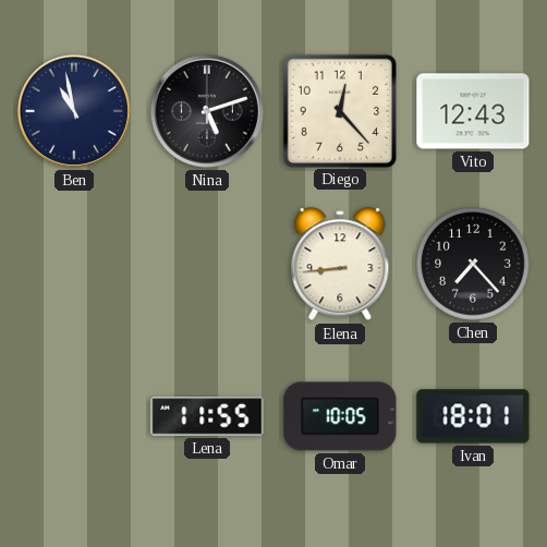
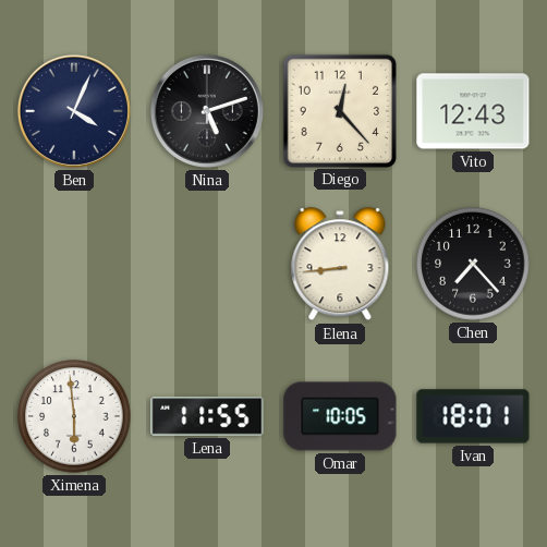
Ben: 10:58 -> 4:04
Ximena: none -> 5:59
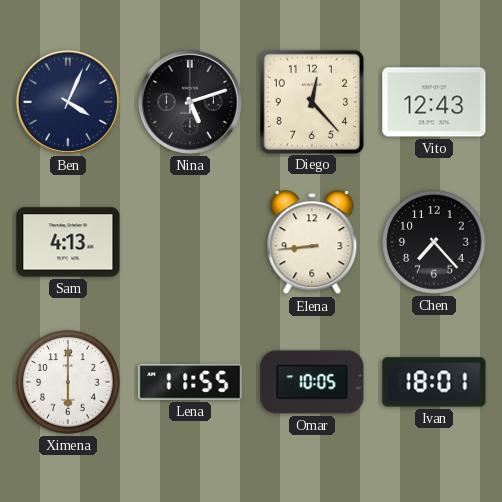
Sam: none -> 4:13
Ximena: 5:59 -> 6:00
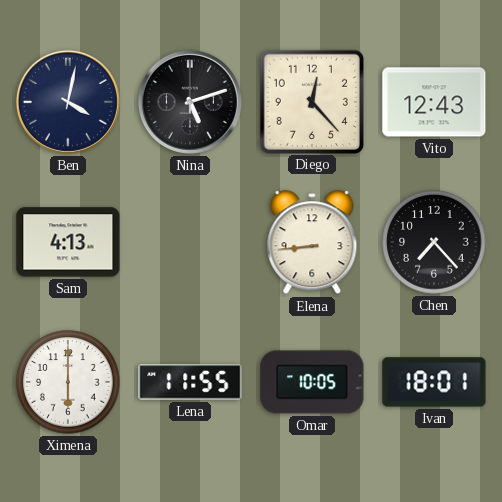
Ben: 4:04 -> 4:02
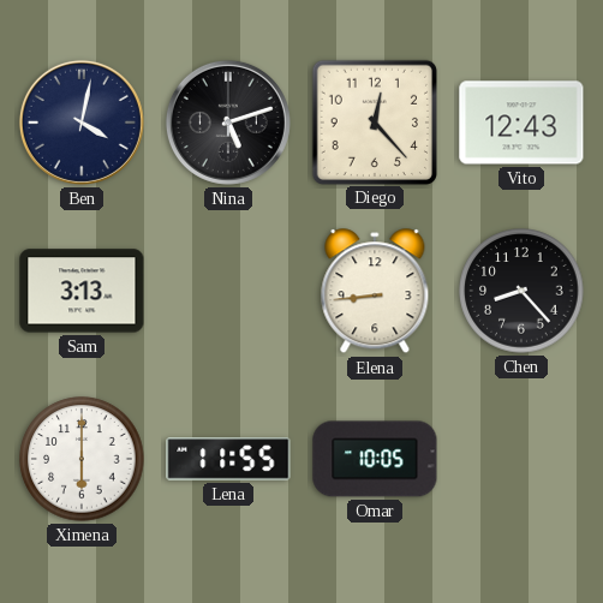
Sam: 4:13 -> 3:13
Chen: 7:23 -> 8:23
Ivan: 18:01 -> none
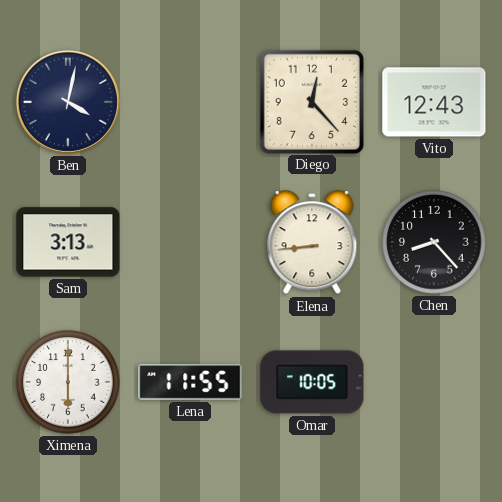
Nina: 5:12 -> none
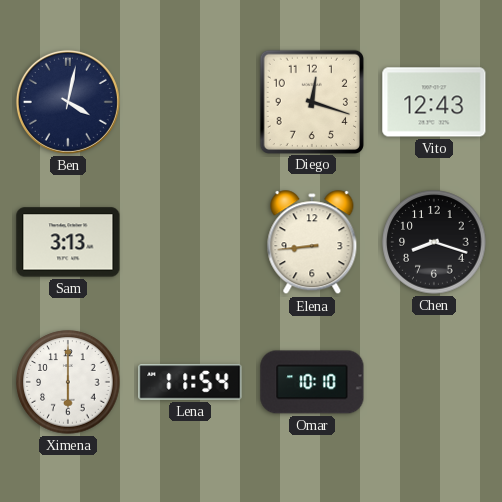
Diego: 12:23 -> 12:18
Chen: 8:23 -> 8:18
Lena: 11:55 -> 11:54
Omar: 10:05 -> 10:10
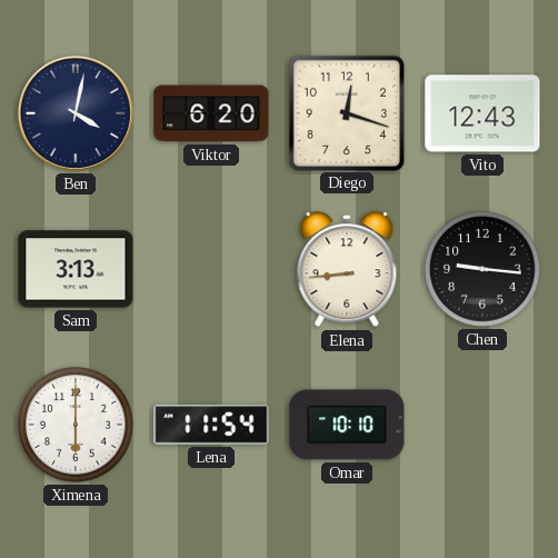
Viktor: none -> 6:20
Chen: 8:18 -> 9:16
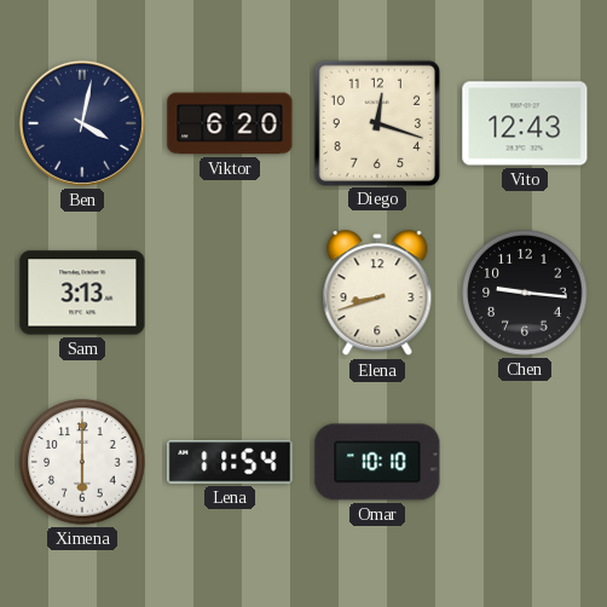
Elena: 8:44 -> 8:42
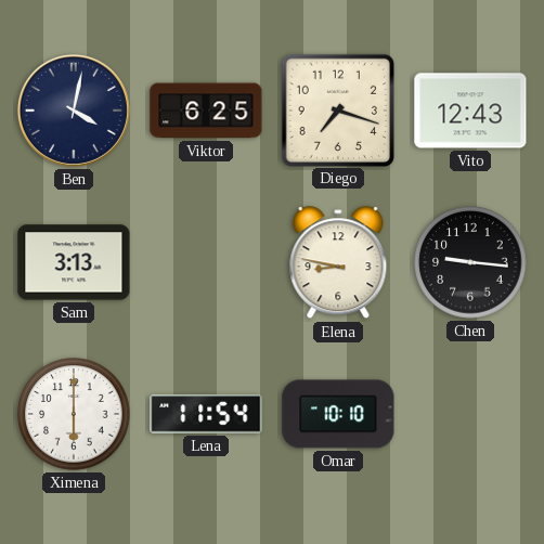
Viktor: 6:20 -> 6:25
Diego: 12:18 -> 7:18
Elena: 8:42 -> 8:47
